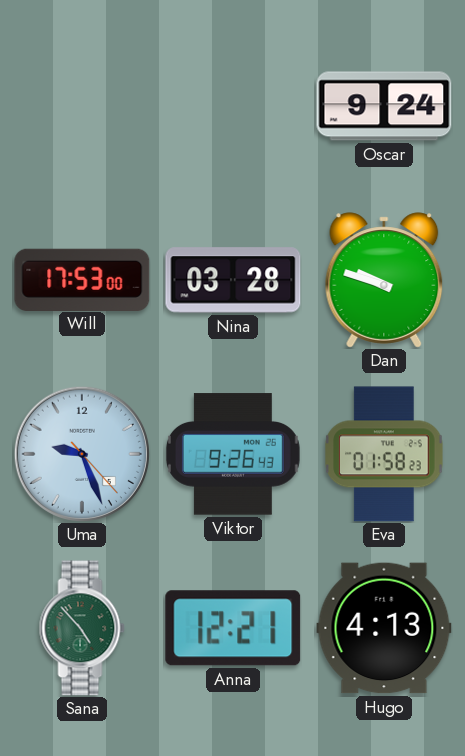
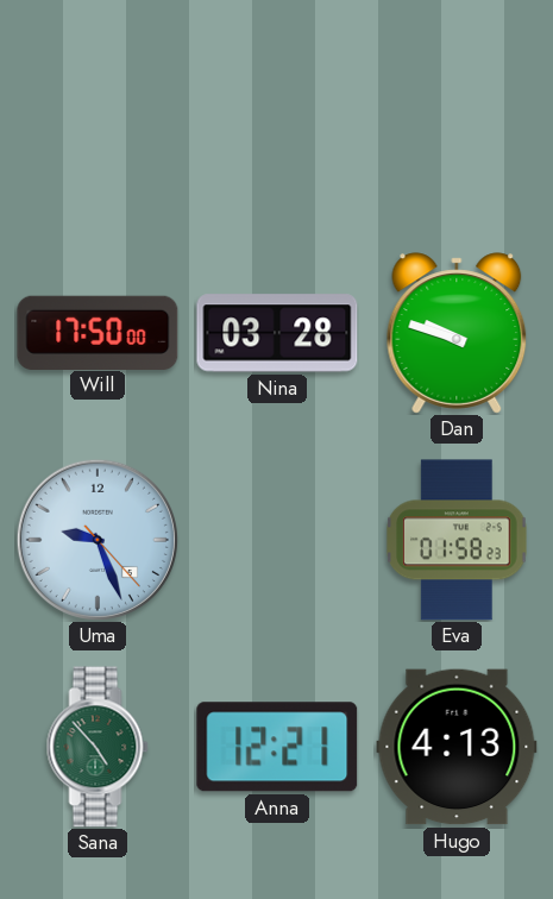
Oscar: 9:24 -> none
Will: 17:53 -> 17:50
Viktor: 9:26 -> none
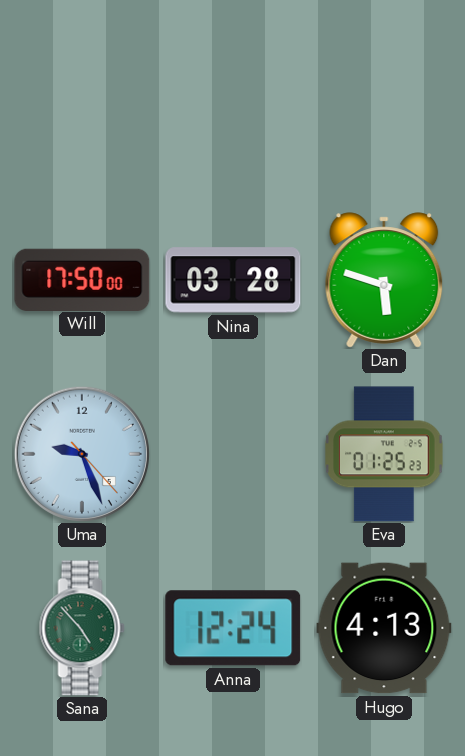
Dan: 9:48 -> 5:48
Eva: 01:58 -> 01:25
Anna: 12:21 -> 12:24
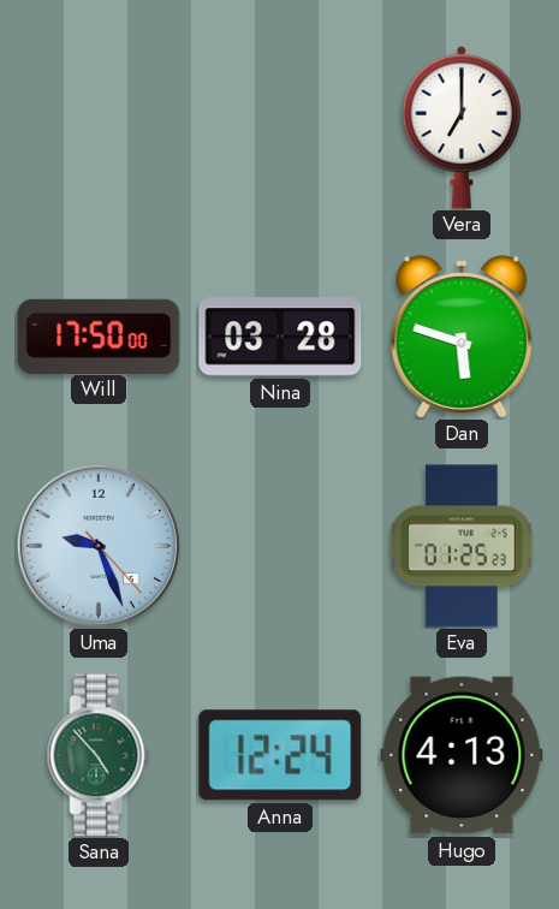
Vera: none -> 7:00
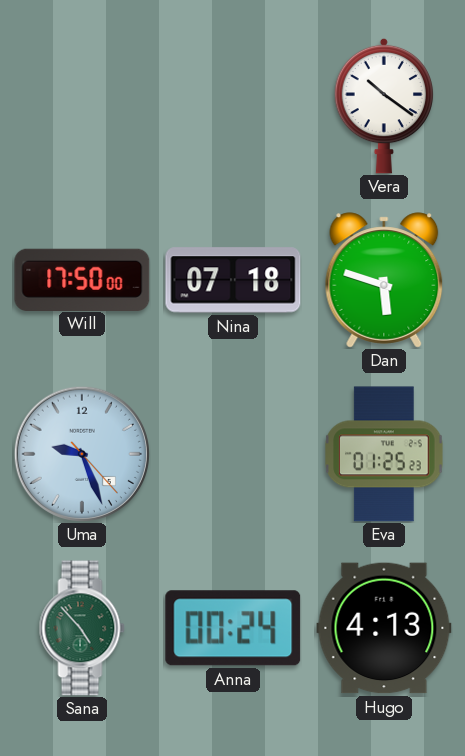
Vera: 7:00 -> 10:21
Nina: 03:28 -> 07:18
Anna: 12:24 -> 00:24
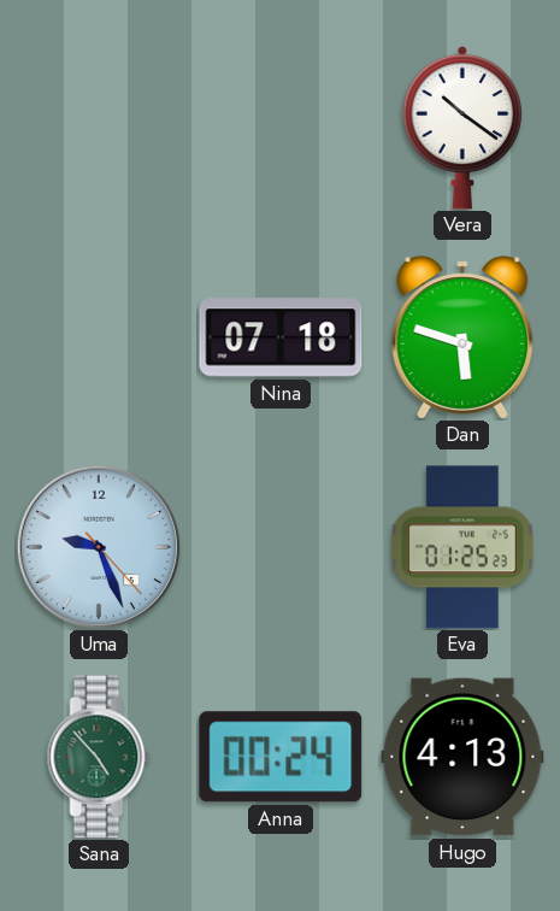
Will: 17:50 -> none
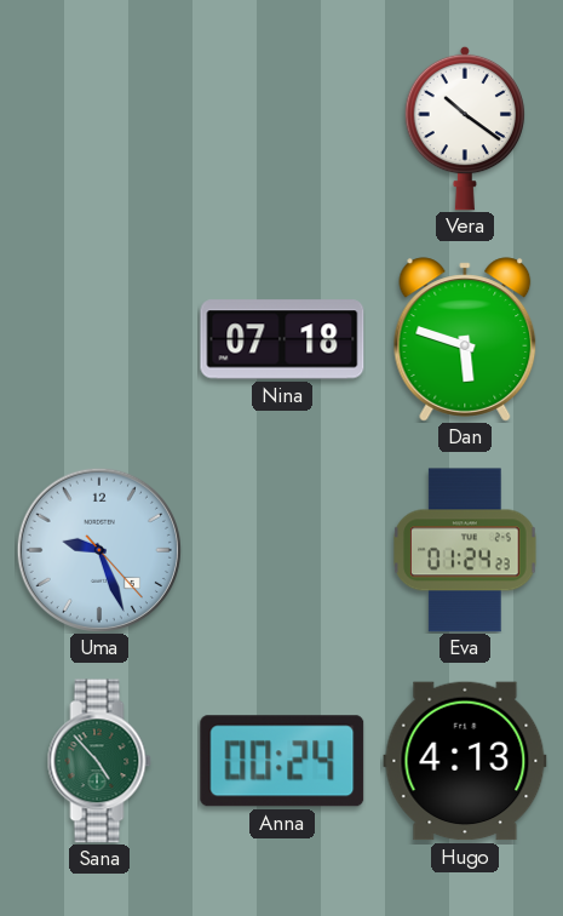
Eva: 01:25 -> 01:24
